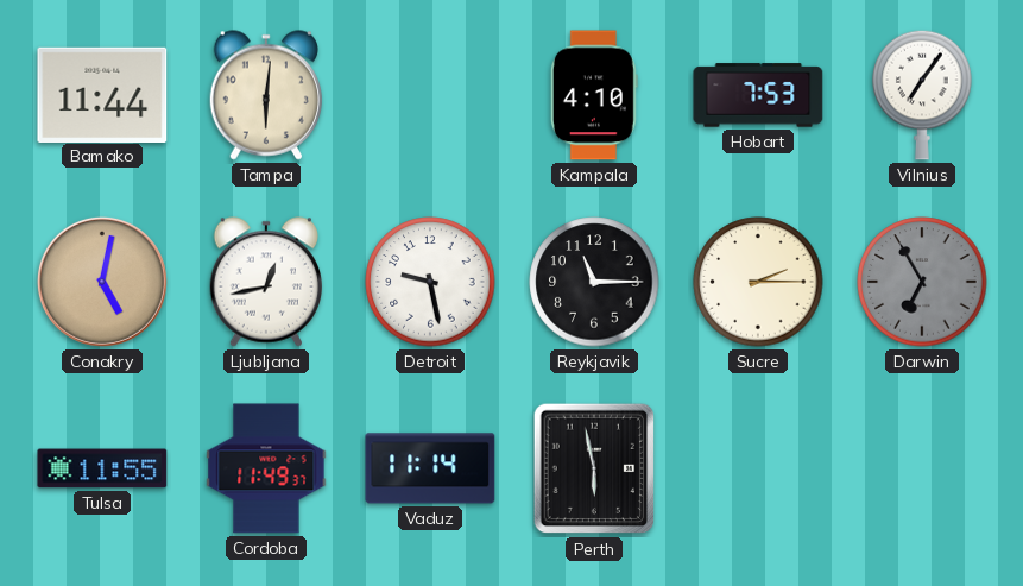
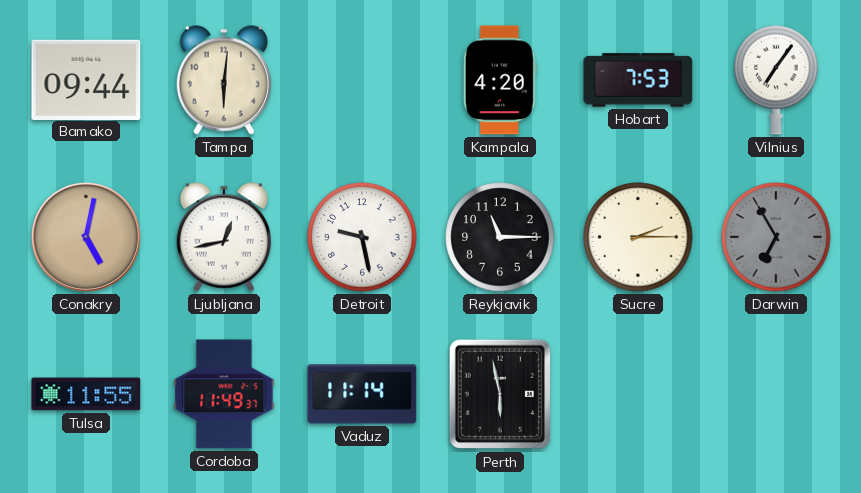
Bamako: 11:44 -> 09:44
Kampala: 4:10 -> 4:20
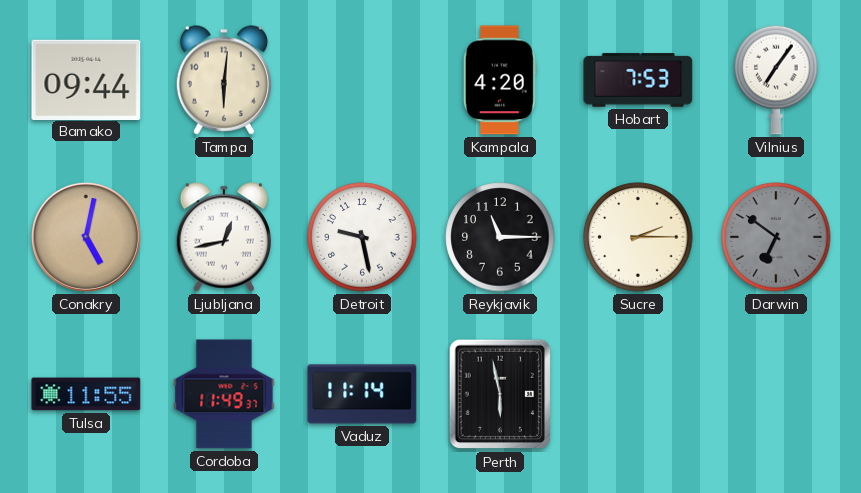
Darwin: 6:55 -> 6:51
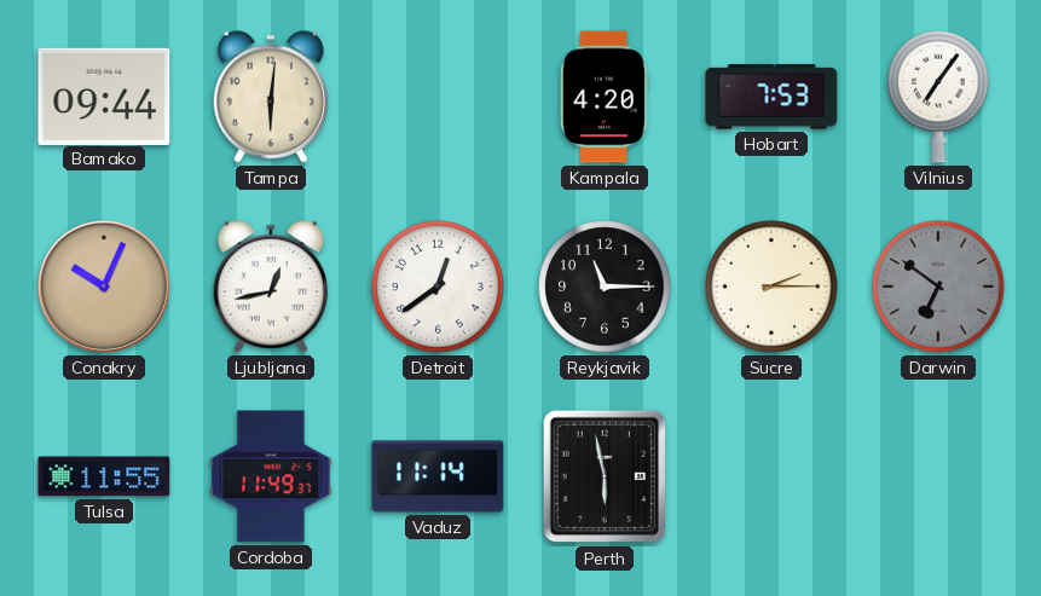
Conakry: 5:02 -> 10:04
Detroit: 9:28 -> 12:39
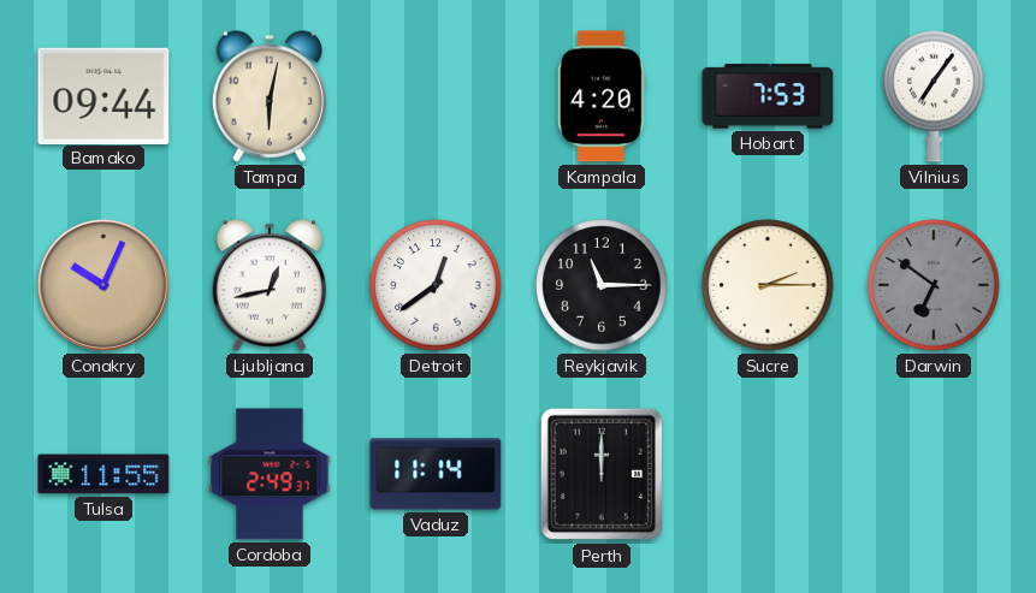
Tampa: 6:01 -> 6:02
Cordoba: 11:49 -> 2:49
Perth: 5:58 -> 12:00
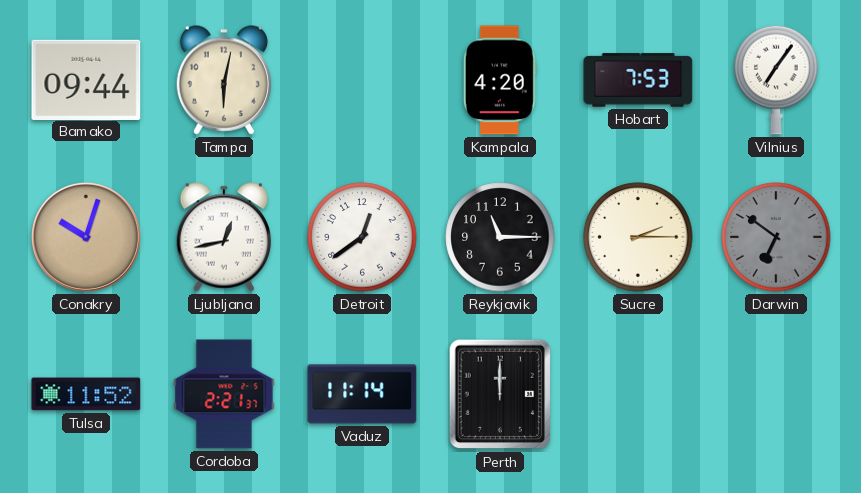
Conakry: 10:04 -> 10:03
Tulsa: 11:55 -> 11:52
Cordoba: 2:49 -> 2:21
